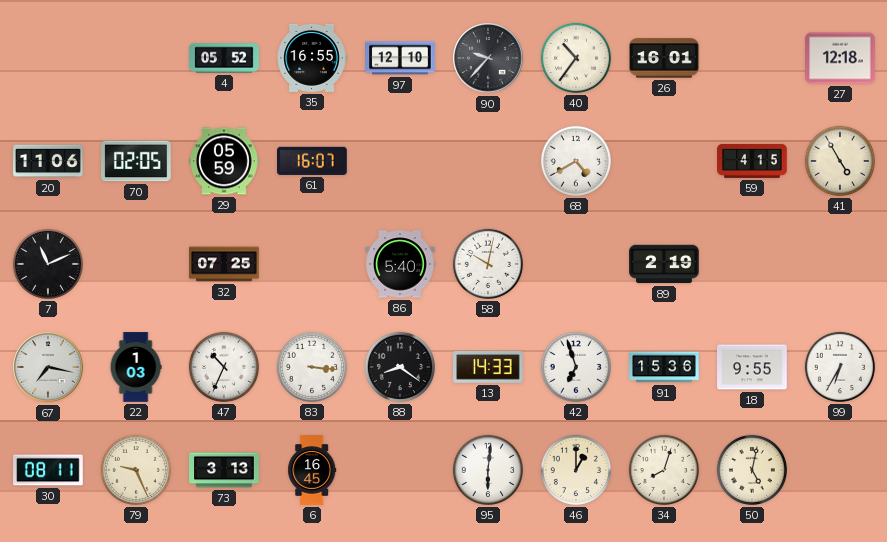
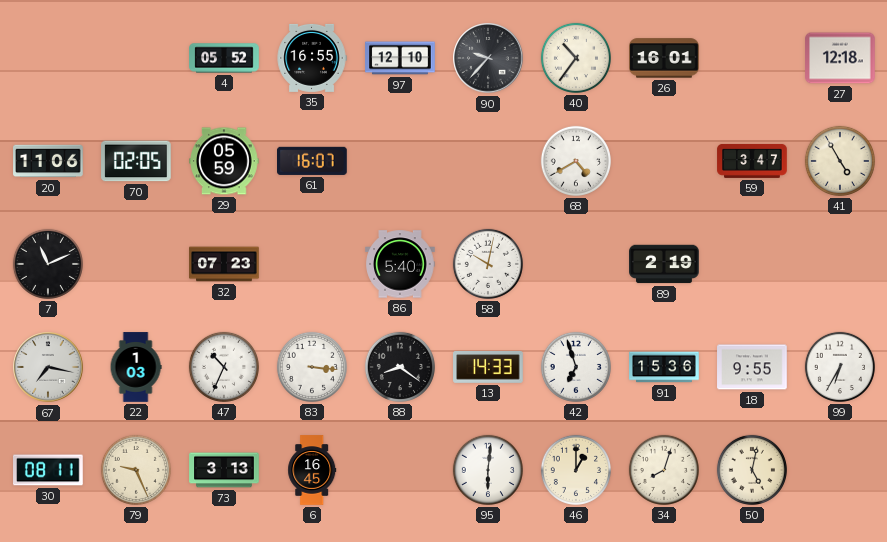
59: 4:15 -> 3:47
32: 07:25 -> 07:23
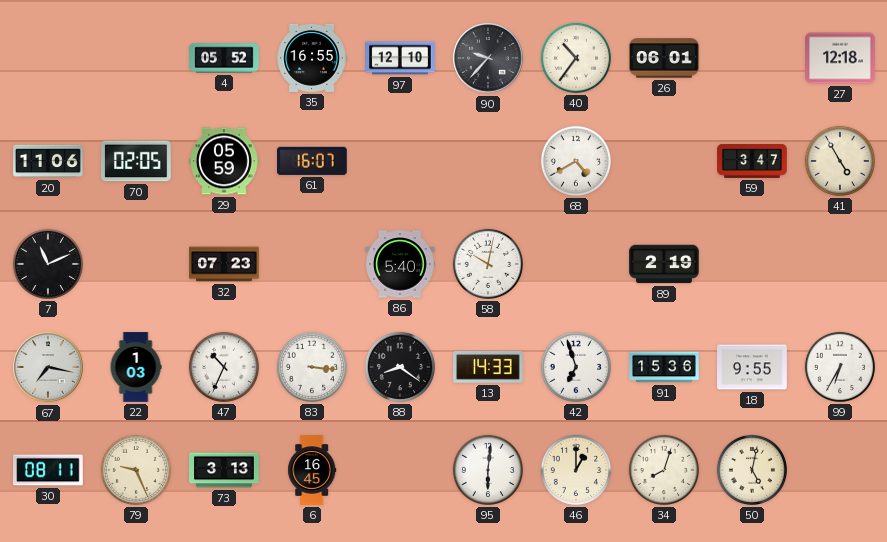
26: 16:01 -> 06:01
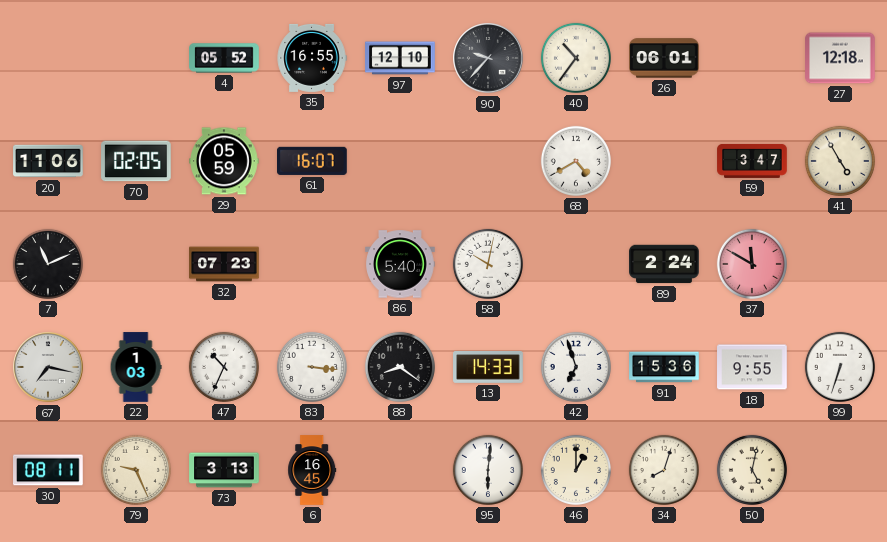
89: 2:19 -> 2:24
37: none -> 11:50
99: 6:35 -> 6:33
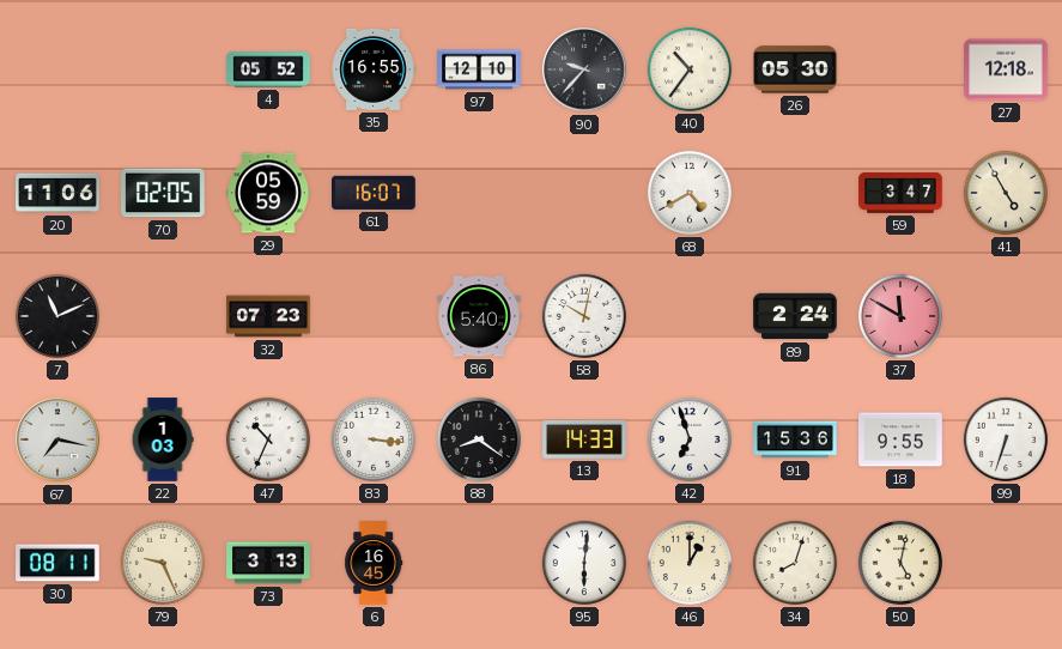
26: 06:01 -> 05:30
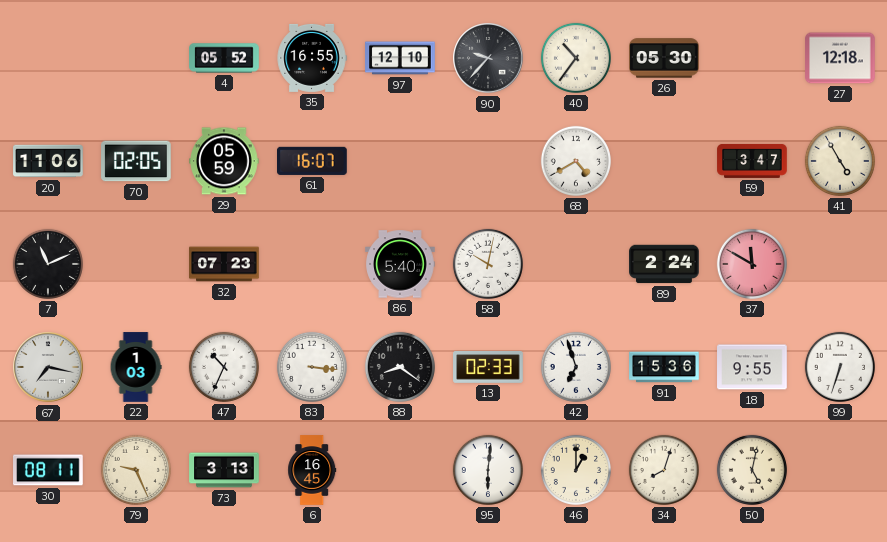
13: 14:33 -> 02:33
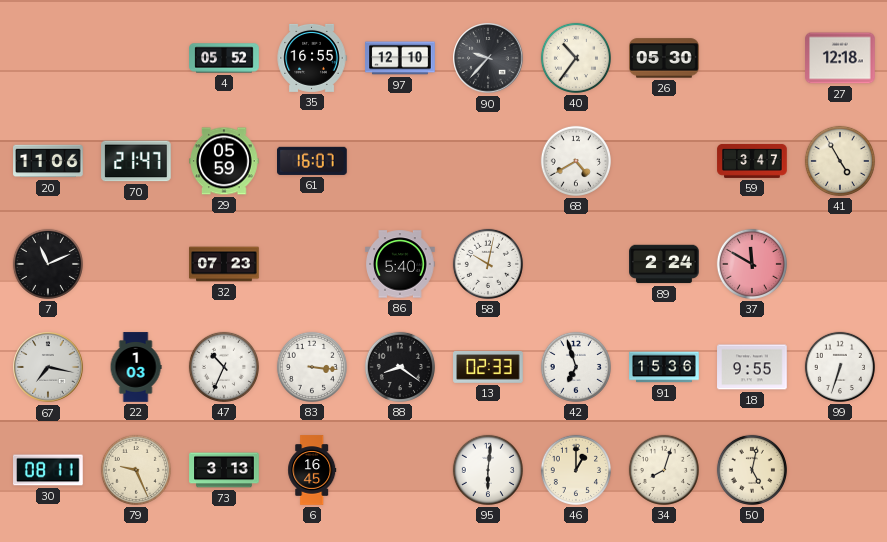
70: 02:05 -> 21:47
